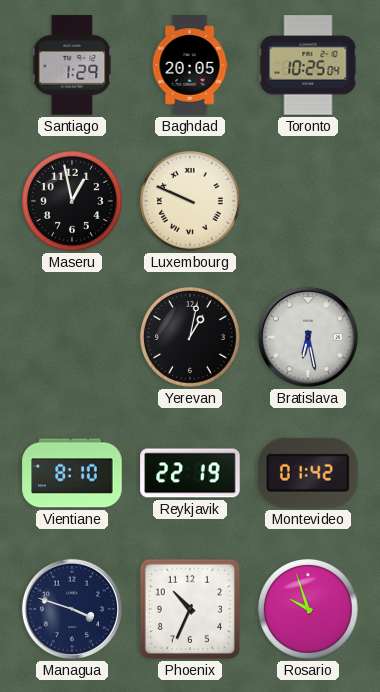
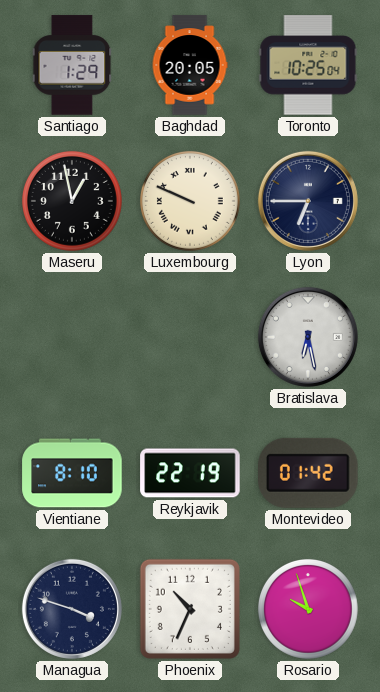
Lyon: none -> 6:45
Yerevan: 1:02 -> none
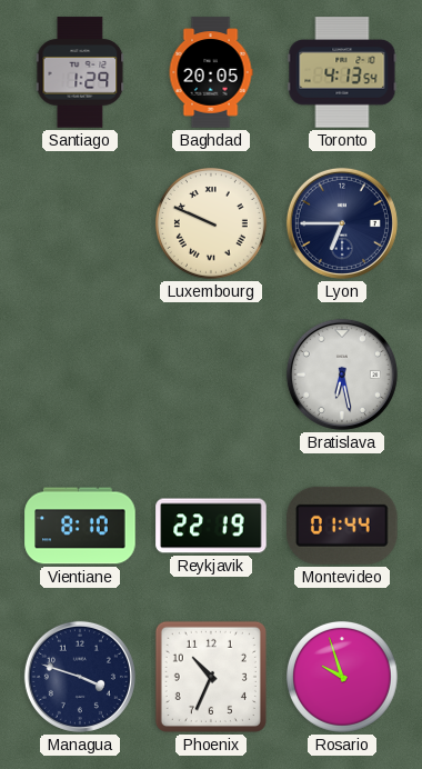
Toronto: 10:25 -> 4:13
Maseru: 12:58 -> none
Montevideo: 01:42 -> 01:44
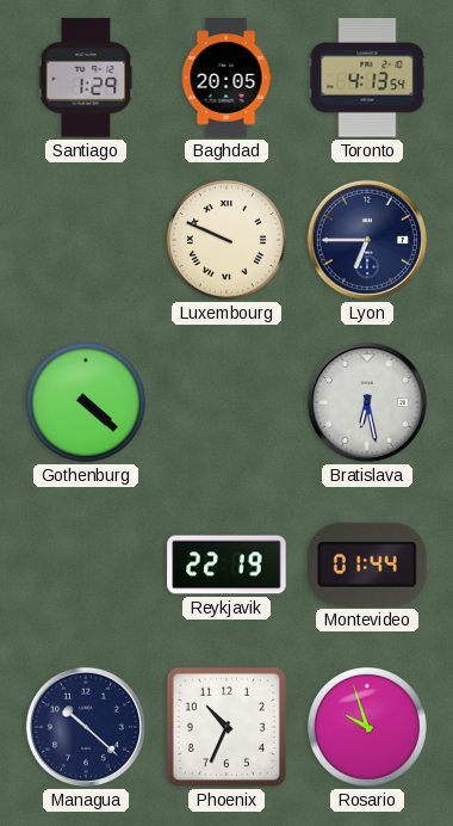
Gothenburg: none -> 4:22
Vientiane: 8:10 -> none
Managua: 3:48 -> 10:22
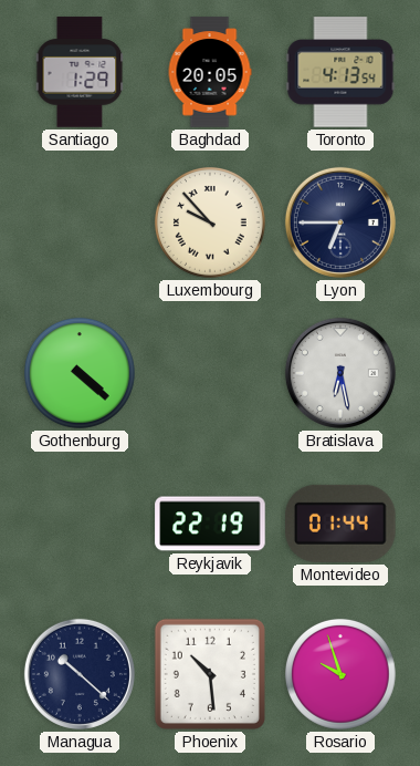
Luxembourg: 9:49 -> 9:53
Phoenix: 10:34 -> 10:29
